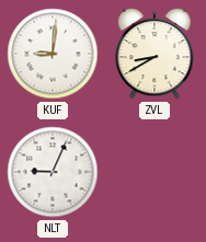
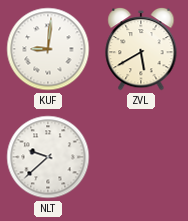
ZVL: 8:40 -> 5:40
NLT: 9:04 -> 9:38
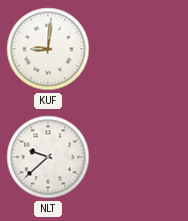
ZVL: 5:40 -> none
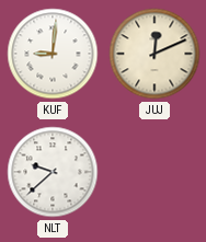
JUJ: none -> 12:11
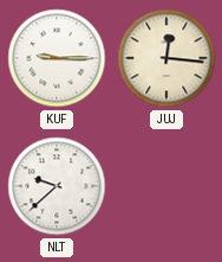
KUF: 9:01 -> 9:15
JUJ: 12:11 -> 12:16
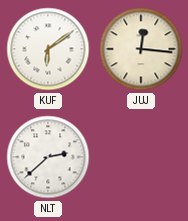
KUF: 9:15 -> 6:09
NLT: 9:38 -> 2:38
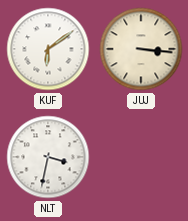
JUJ: 12:16 -> 3:16
NLT: 2:38 -> 3:32
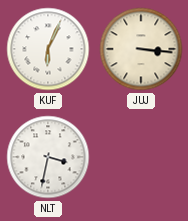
KUF: 6:09 -> 6:04
